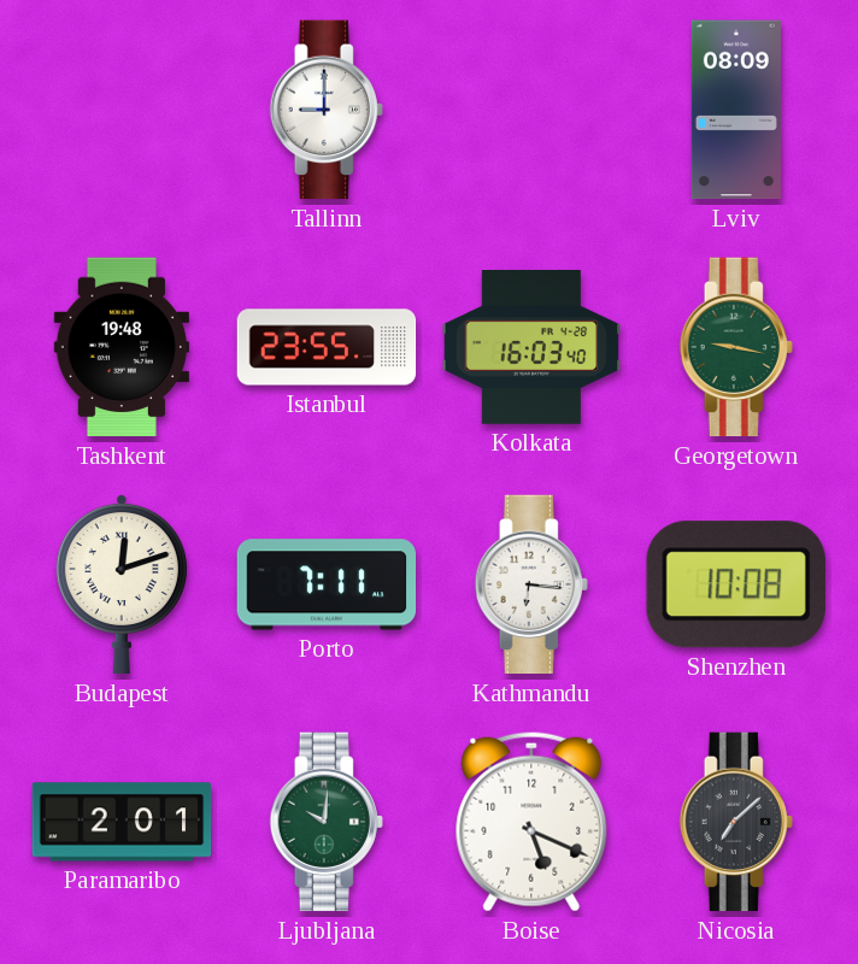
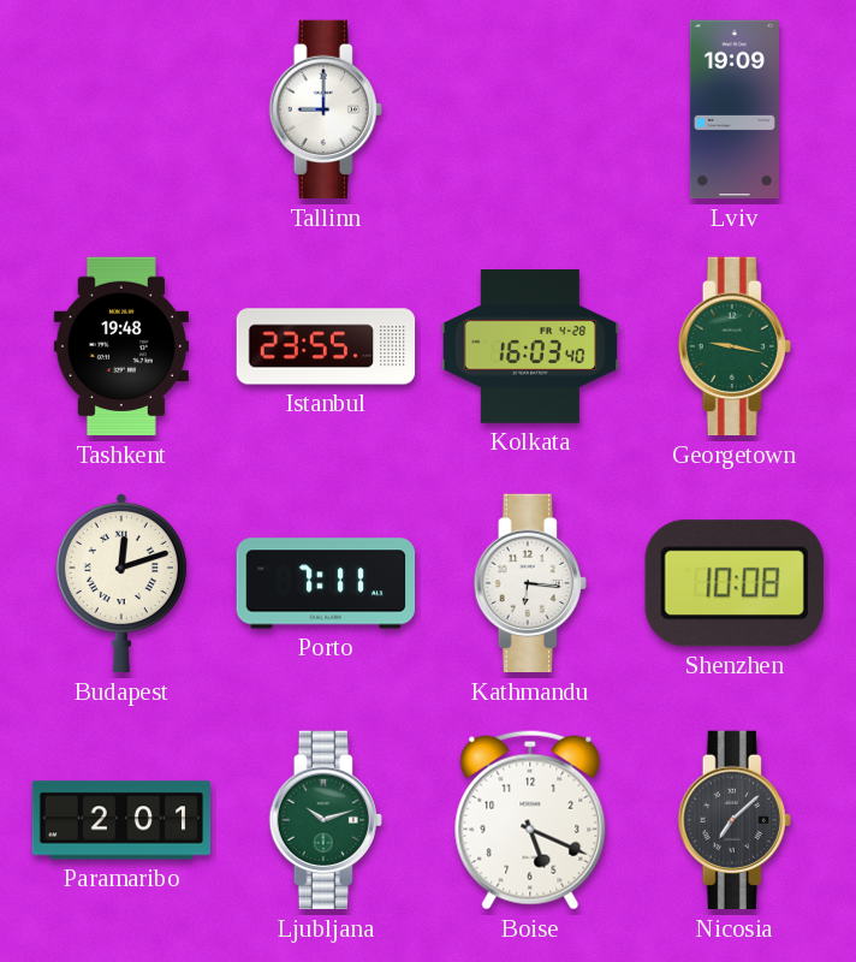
Lviv: 08:09 -> 19:09
Ljubljana: 10:01 -> 10:12
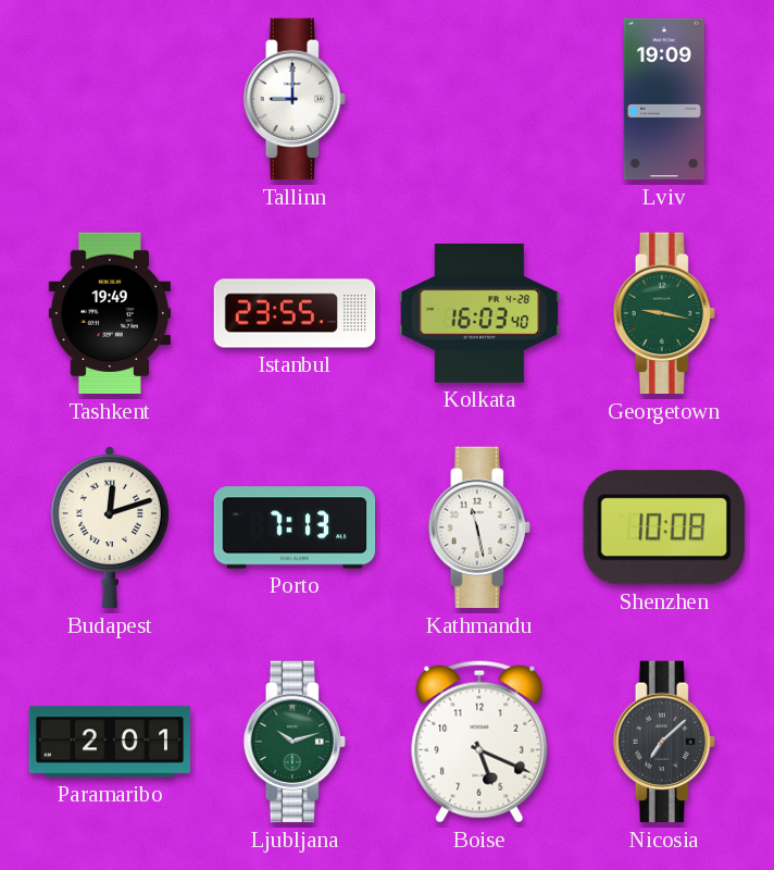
Tashkent: 19:48 -> 19:49
Porto: 7:11 -> 7:13
Kathmandu: 6:16 -> 11:28
